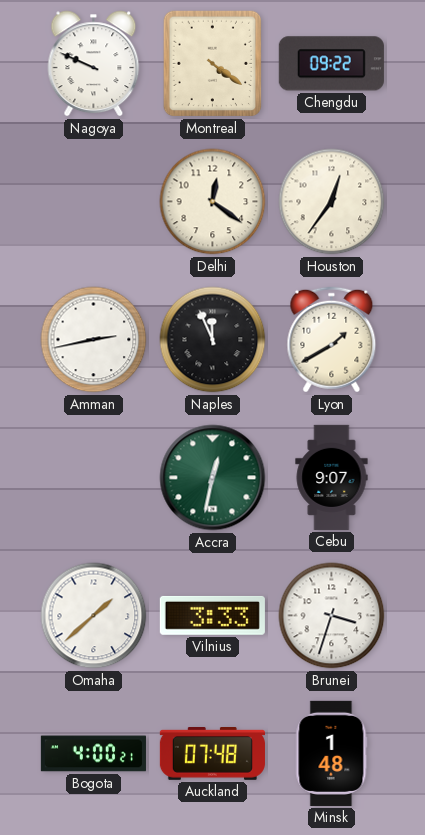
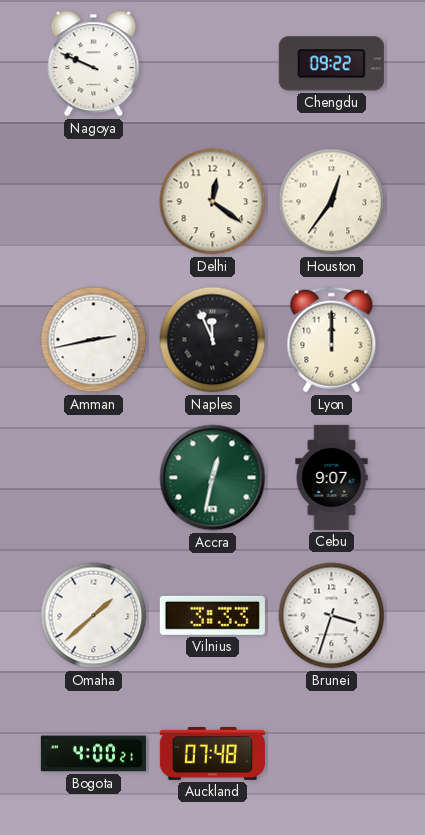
Montreal: 4:21 -> none
Lyon: 1:40 -> 12:00
Minsk: 1:48 -> none
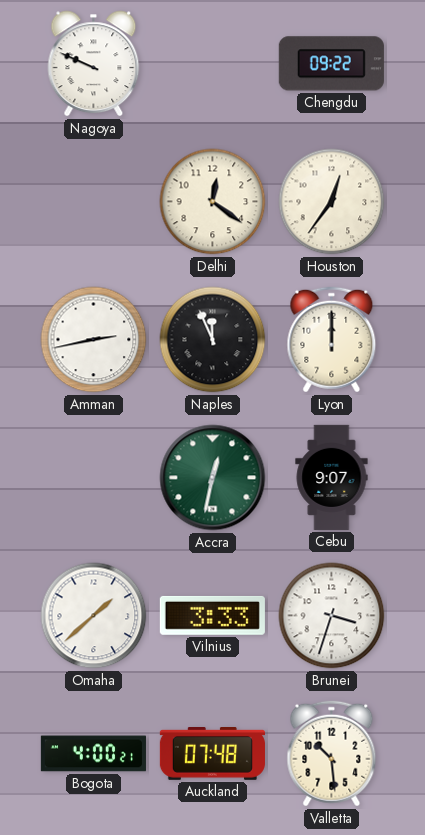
Valletta: none -> 10:29
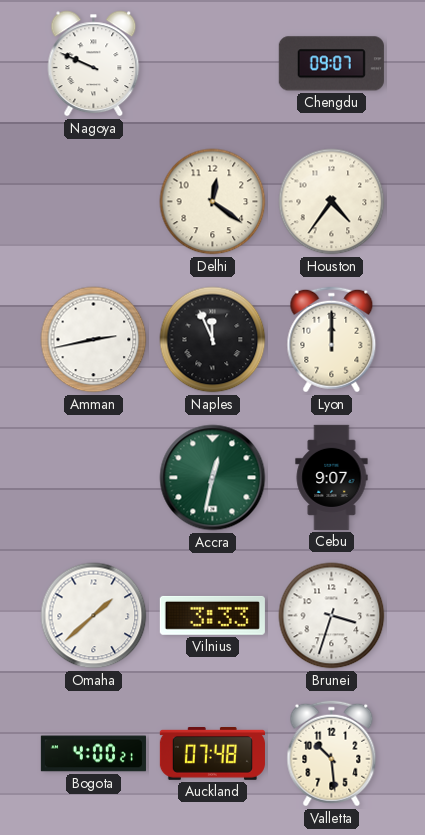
Chengdu: 09:22 -> 09:07
Houston: 12:36 -> 4:36
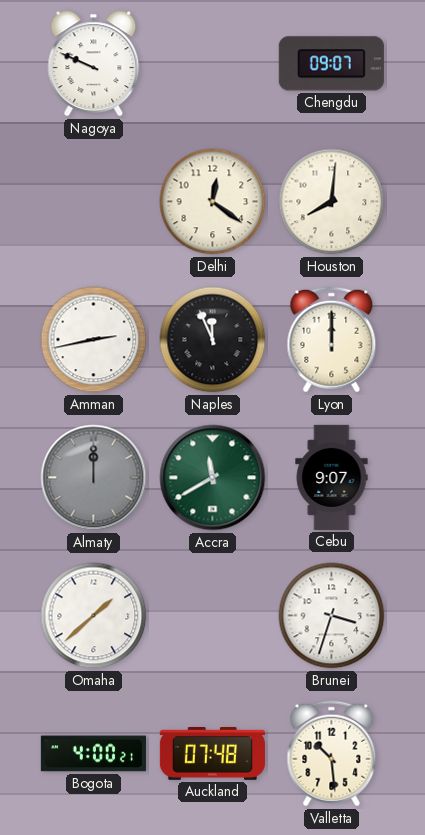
Houston: 4:36 -> 8:01
Almaty: none -> 12:00
Accra: 12:32 -> 11:40
Vilnius: 3:33 -> none
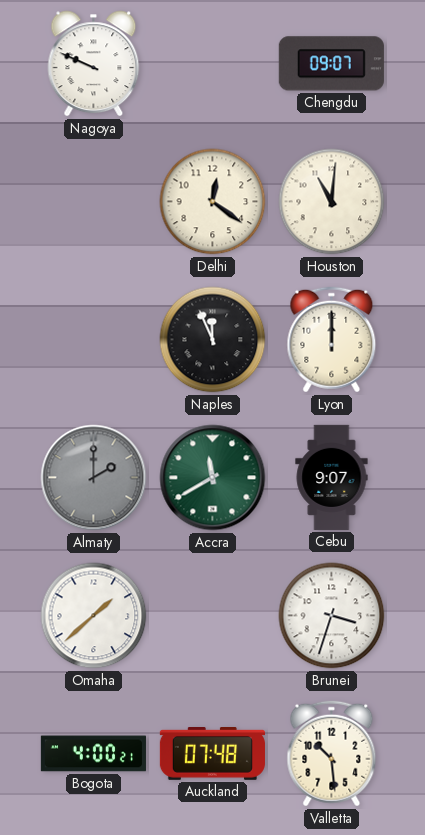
Houston: 8:01 -> 11:01
Amman: 2:43 -> none
Almaty: 12:00 -> 2:00
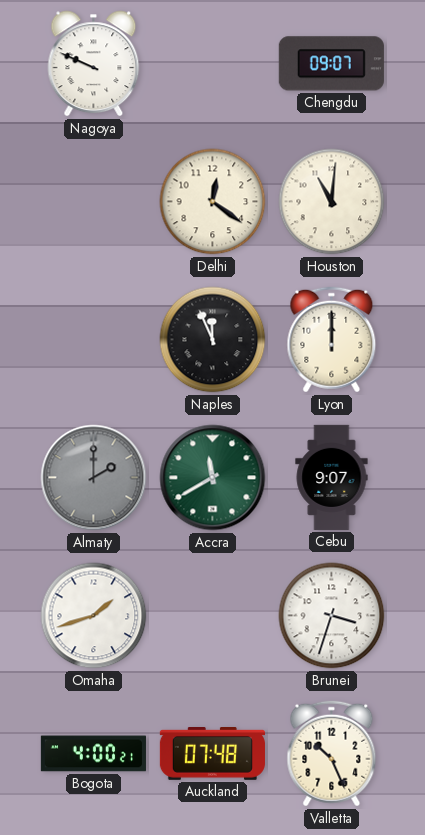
Omaha: 1:38 -> 1:42
Valletta: 10:29 -> 10:26
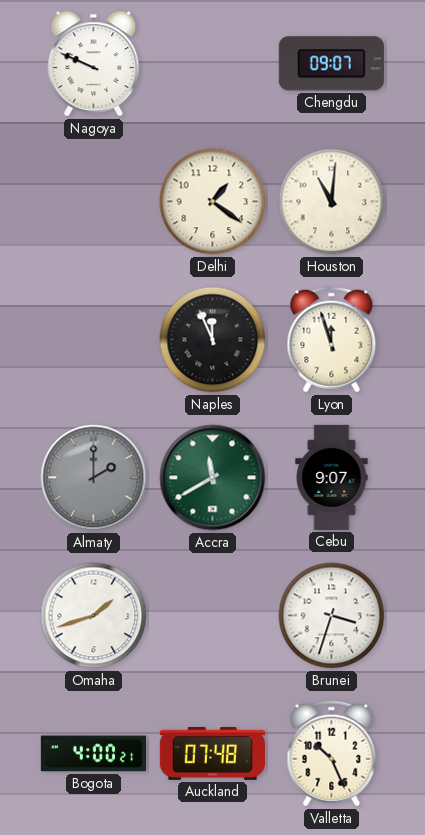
Delhi: 12:21 -> 1:21
Lyon: 12:00 -> 11:57
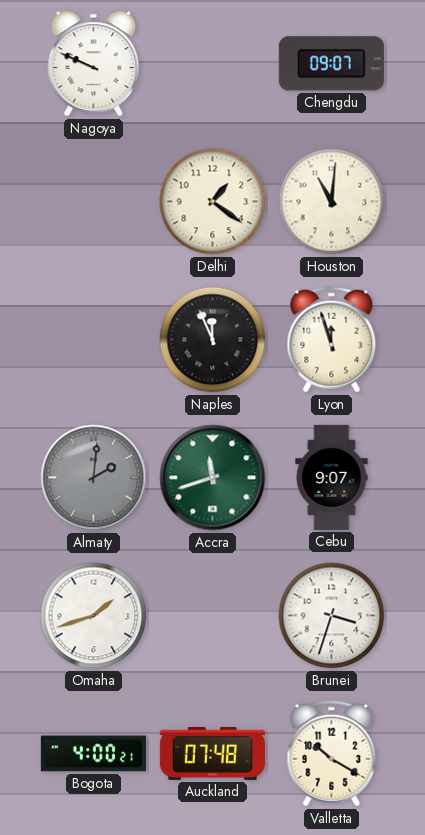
Almaty: 2:00 -> 2:01
Accra: 11:40 -> 11:42
Valletta: 10:26 -> 10:20
